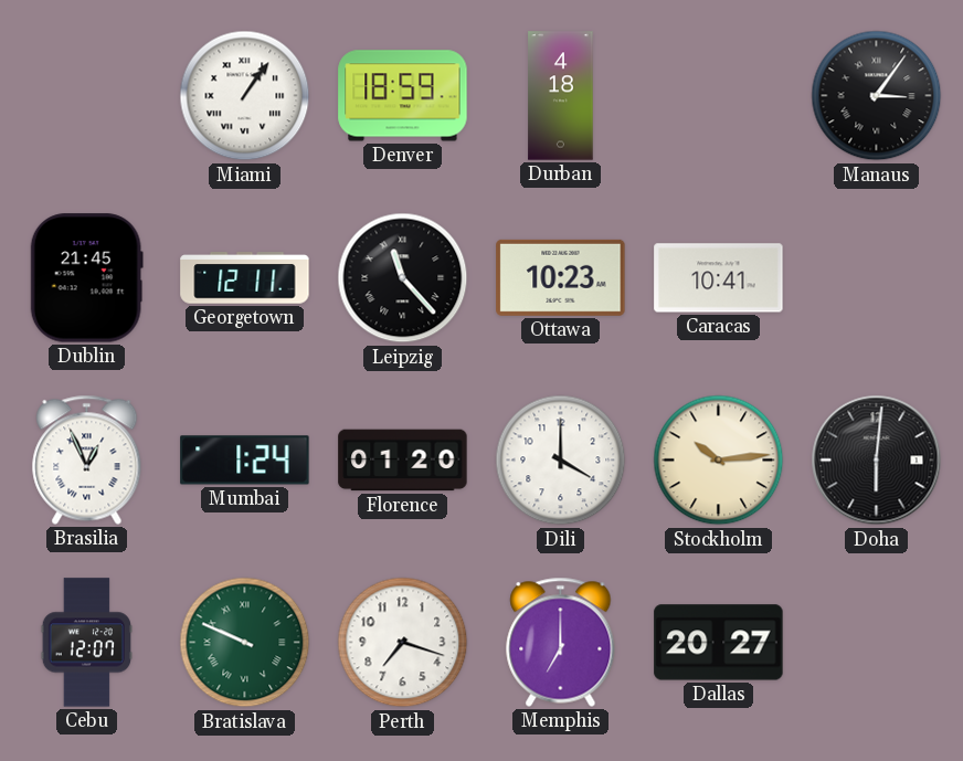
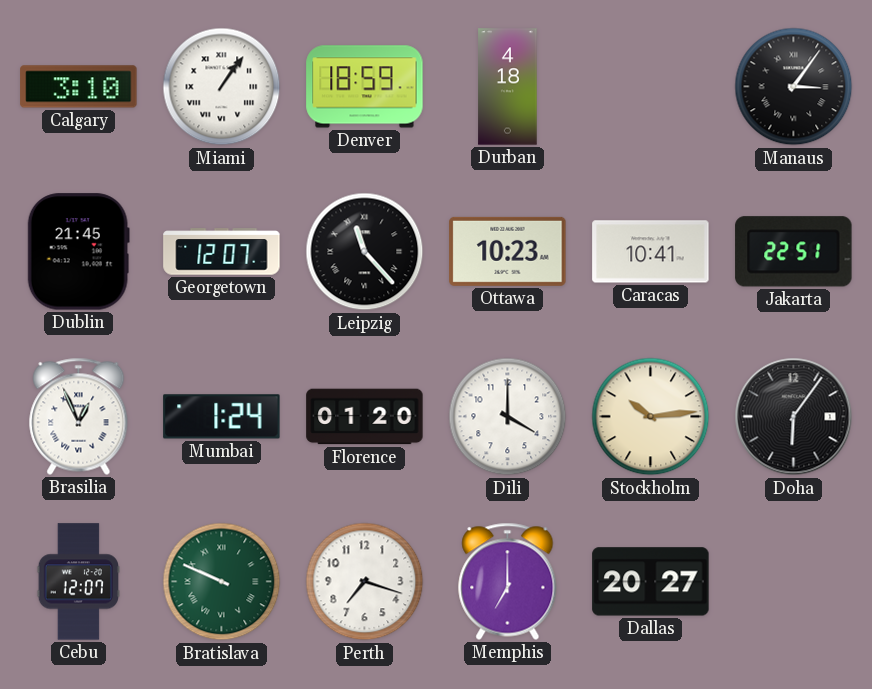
Calgary: none -> 3:10
Georgetown: 12:11 -> 12:07
Jakarta: none -> 22:51
Doha: 6:01 -> 6:06
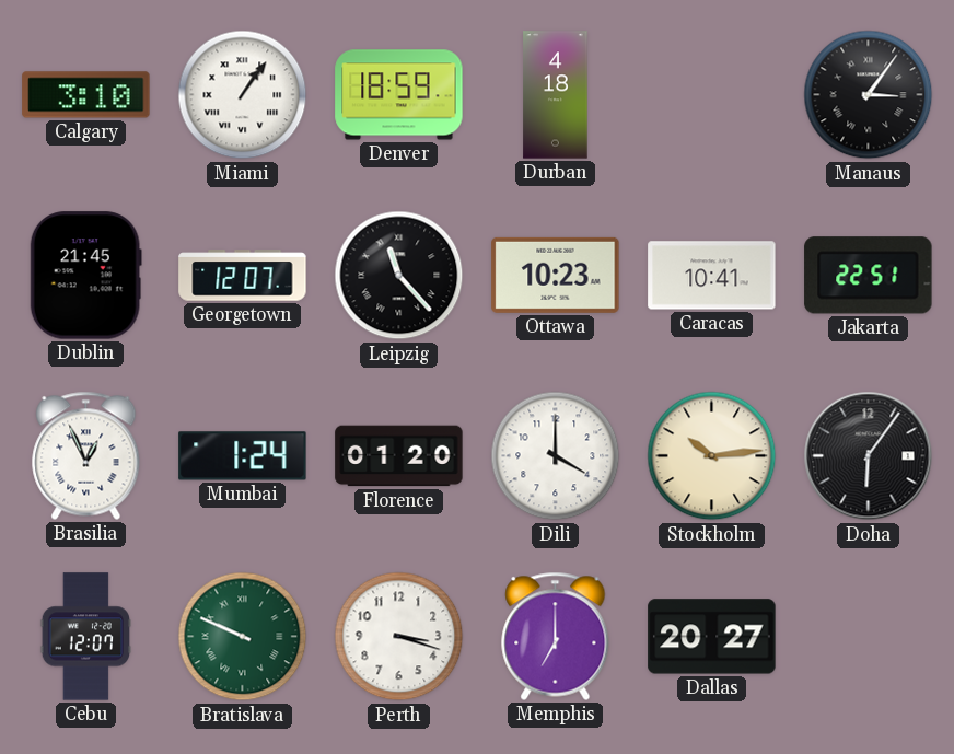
Perth: 7:18 -> 3:18
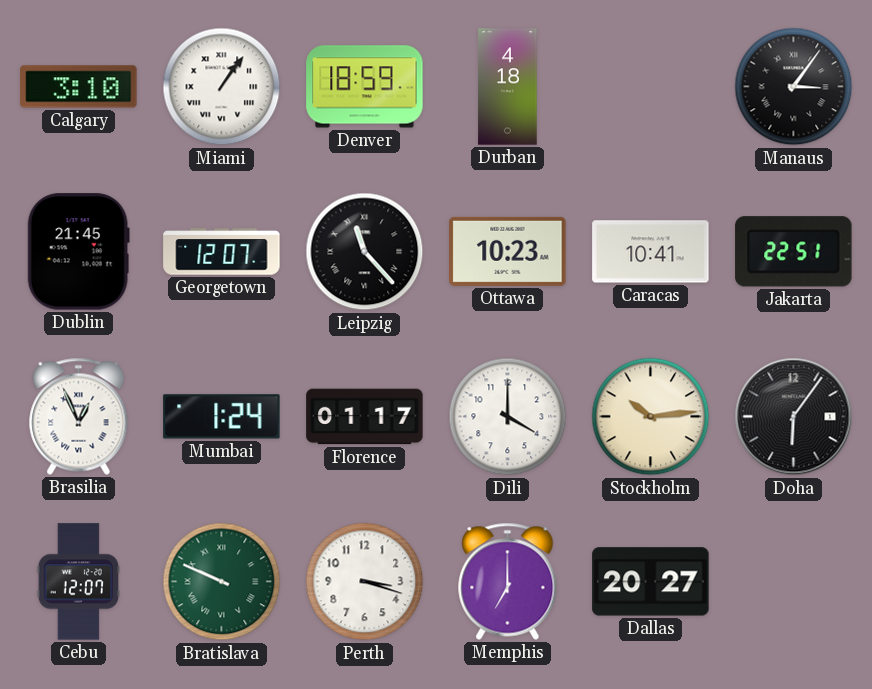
Florence: 01:20 -> 01:17
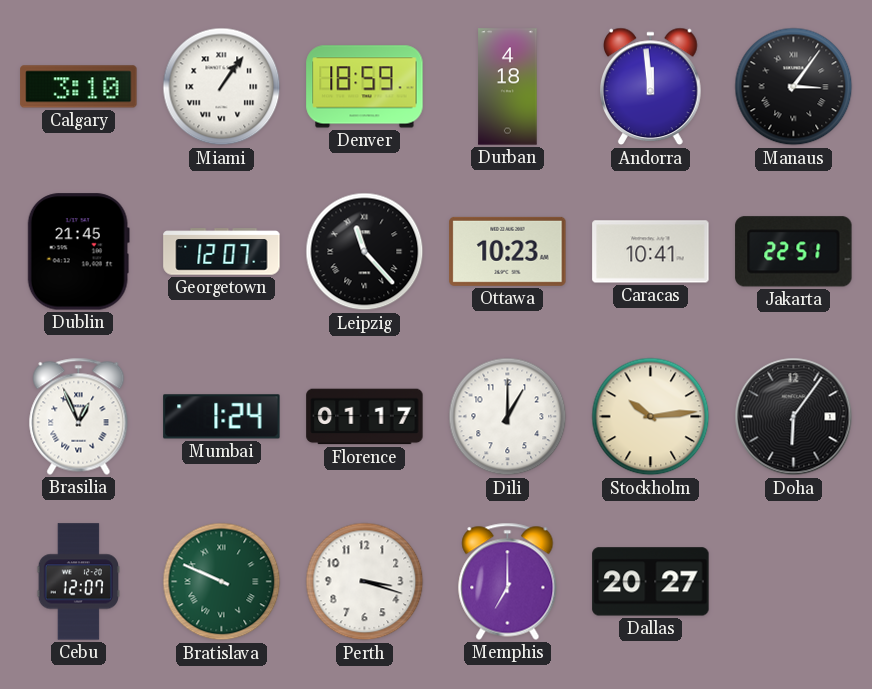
Andorra: none -> 11:59
Dili: 4:00 -> 1:00
